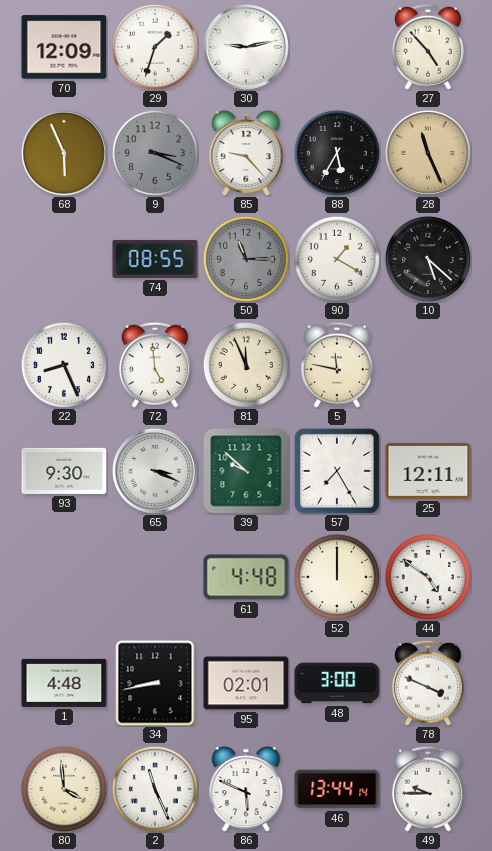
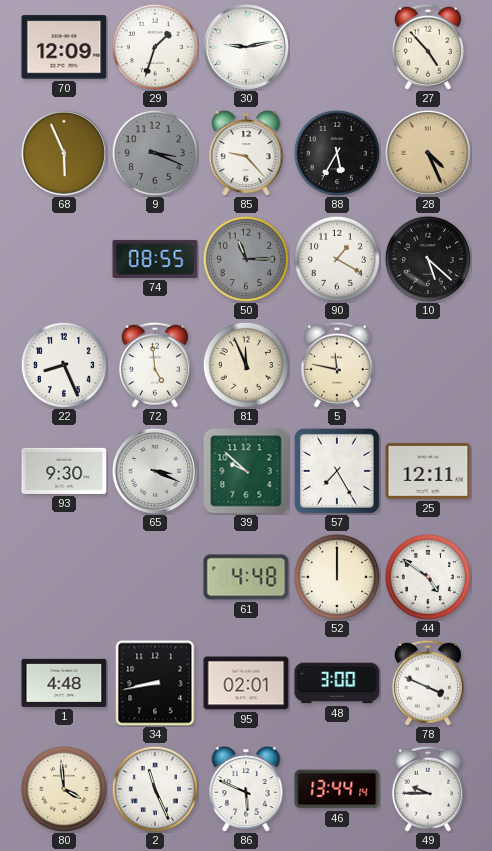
28: 11:26 -> 4:26
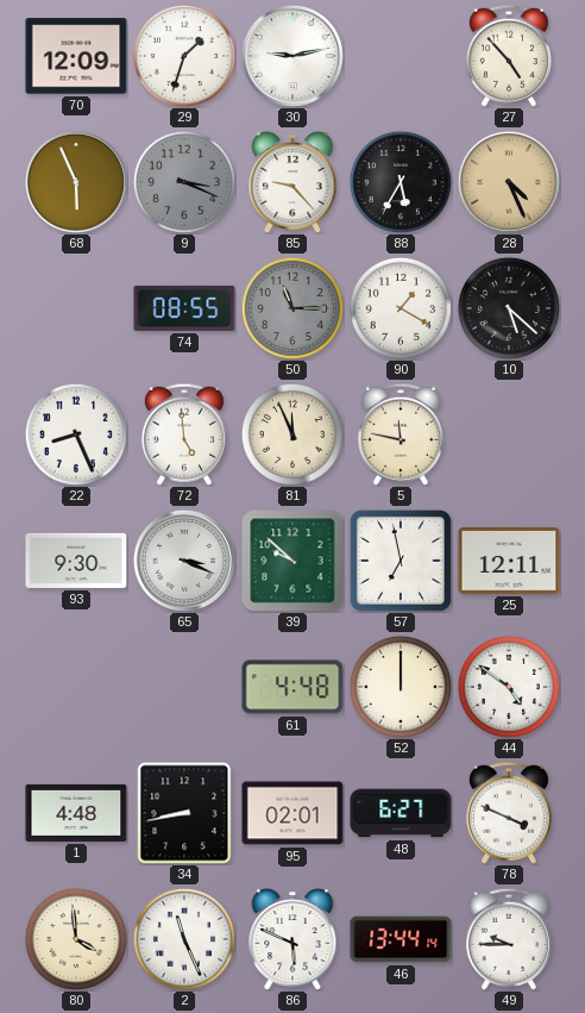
57: 7:25 -> 6:58
48: 3:00 -> 6:27
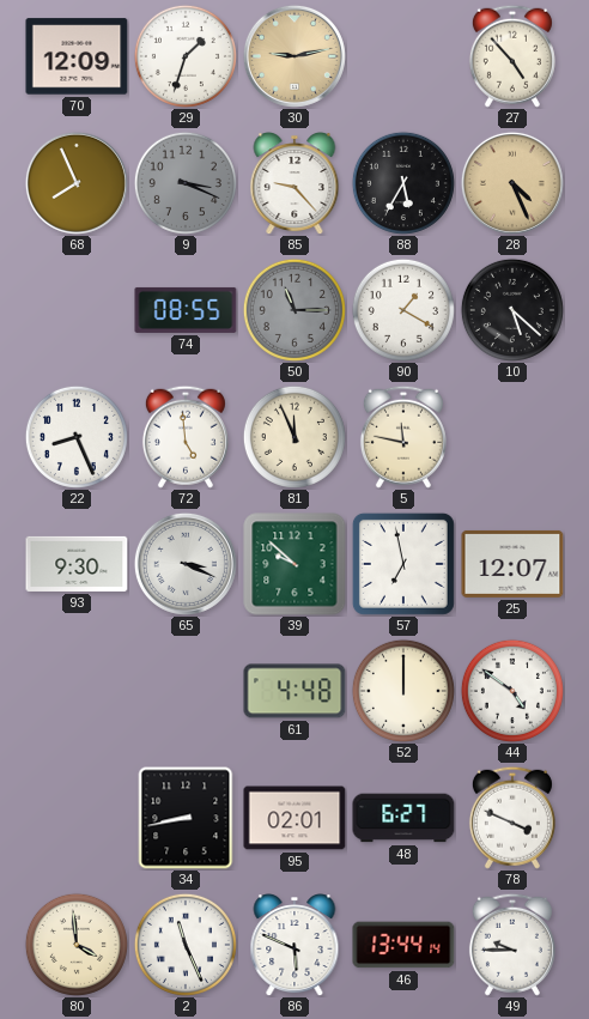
30 dial: white -> champagne
68: 5:56 -> 7:56
25: 12:11 -> 12:07
1: 4:48 -> none
